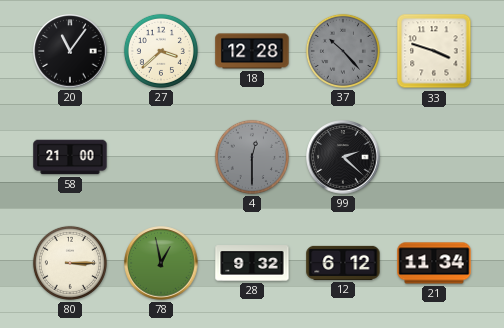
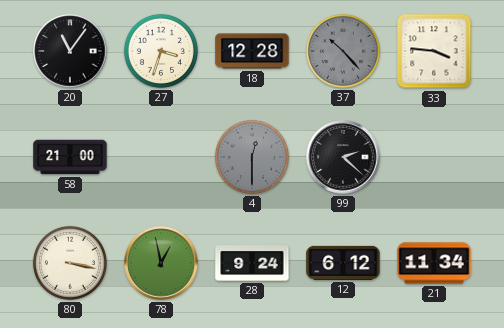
27: 3:38 -> 3:33
33: 3:48 -> 3:46
80: 3:15 -> 3:17
28: 9:32 -> 9:24
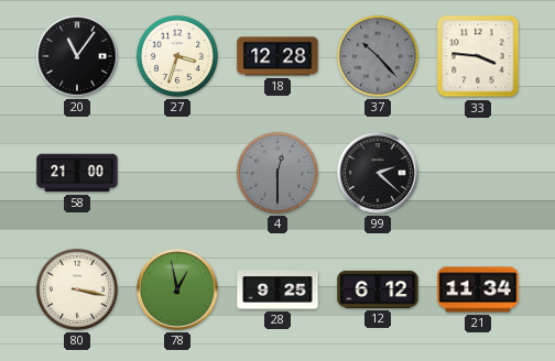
28: 9:24 -> 9:25
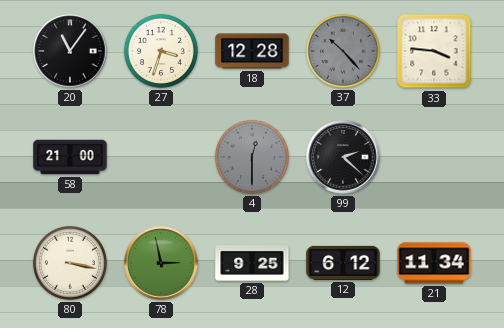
78: 12:58 -> 2:58
